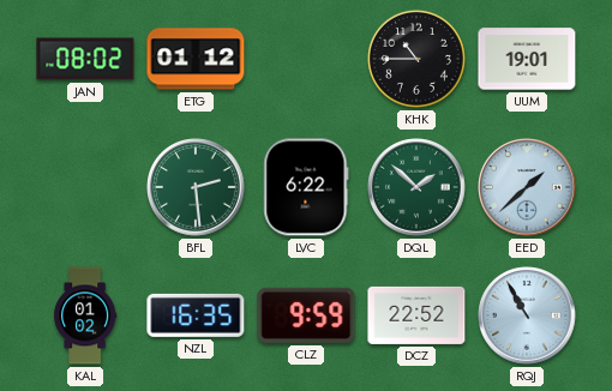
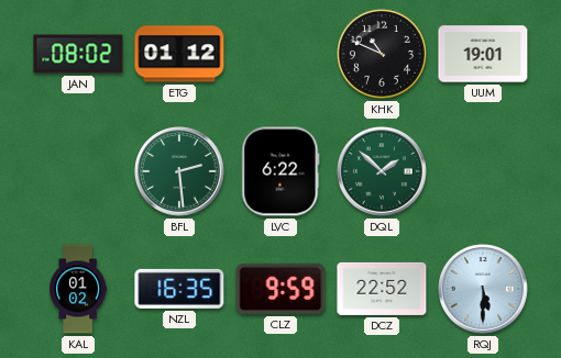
KHK: 10:45 -> 10:49
EED: 1:38 -> none
RQJ: 10:55 -> 5:30
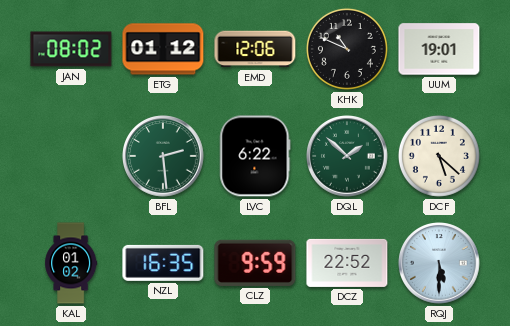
EMD: none -> 12:06
DCF: none -> 5:22
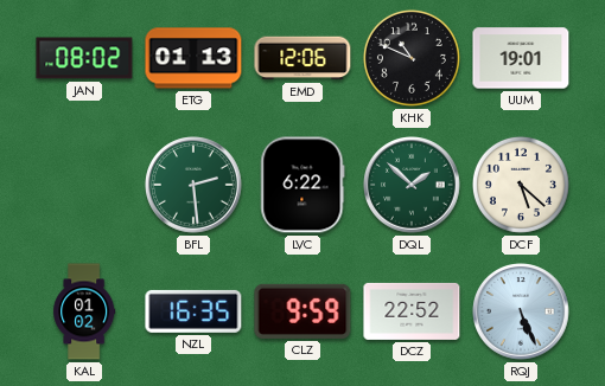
ETG: 01:12 -> 01:13
RQJ: 5:30 -> 5:26
